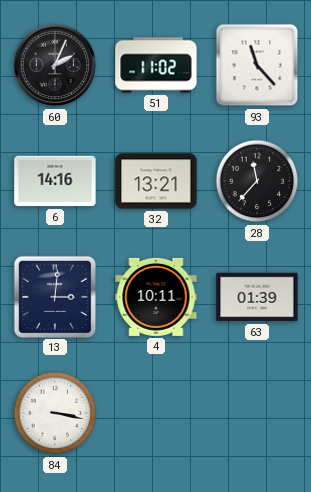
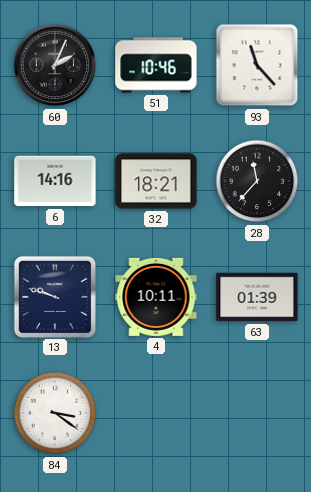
51: 11:02 -> 10:46
32: 13:21 -> 18:21
13: 3:01 -> 9:48
84: 3:17 -> 3:21
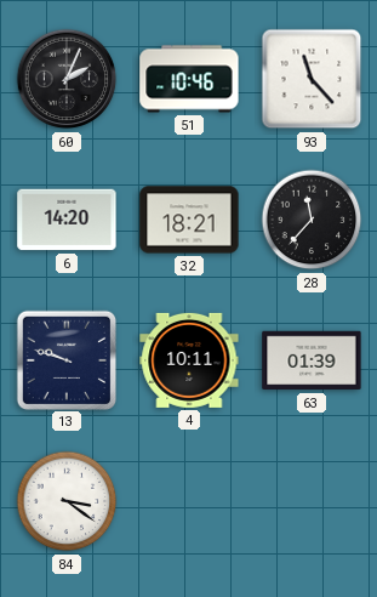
6: 14:16 -> 14:20
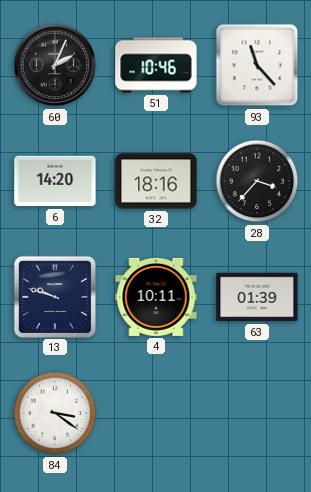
32: 18:21 -> 18:16
28: 11:37 -> 3:37
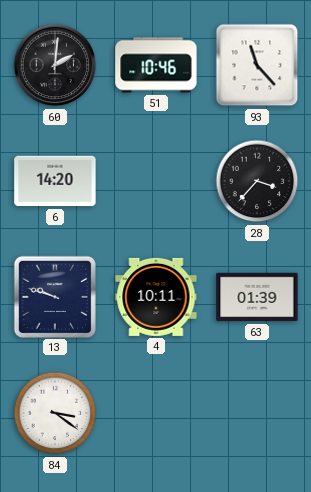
60: 2:04 -> 2:01
32: 18:16 -> none
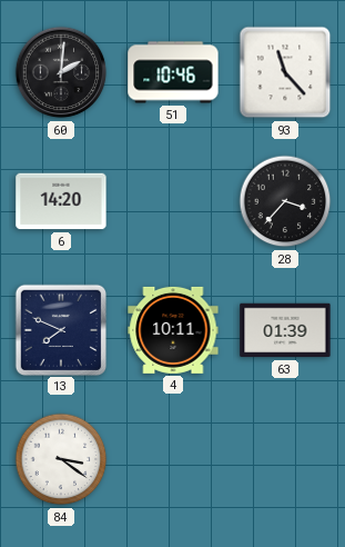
13: 9:48 -> 7:49
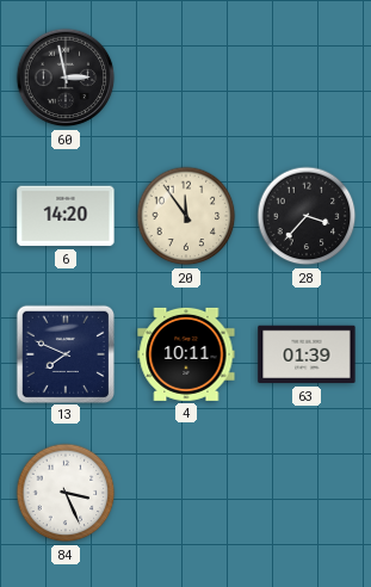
60: 2:01 -> 2:58
51: 10:46 -> none
93: 11:23 -> none
20: none -> 11:54
84: 3:21 -> 3:26
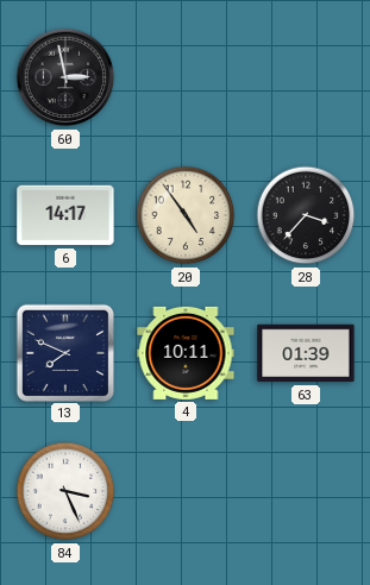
6: 14:20 -> 14:17
20: 11:54 -> 4:54
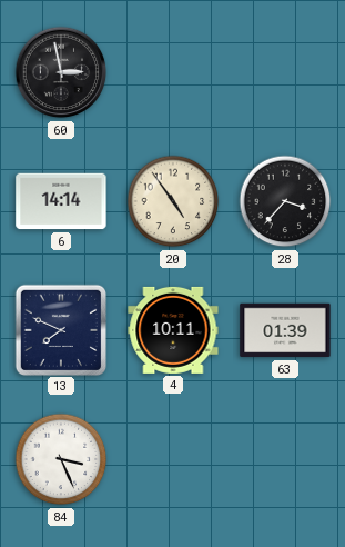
6: 14:17 -> 14:14
